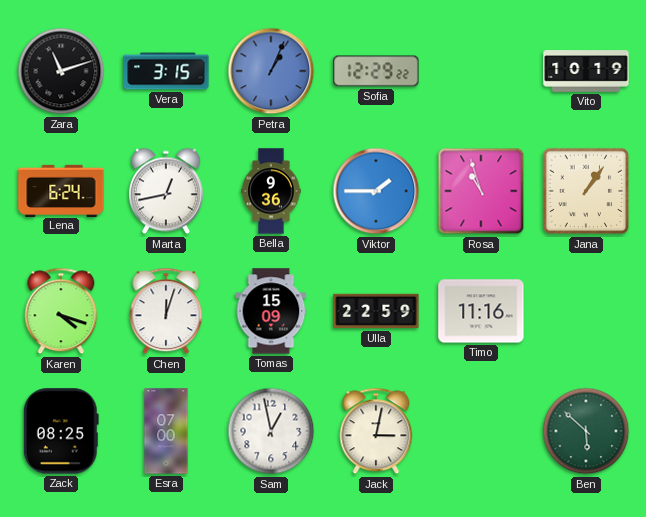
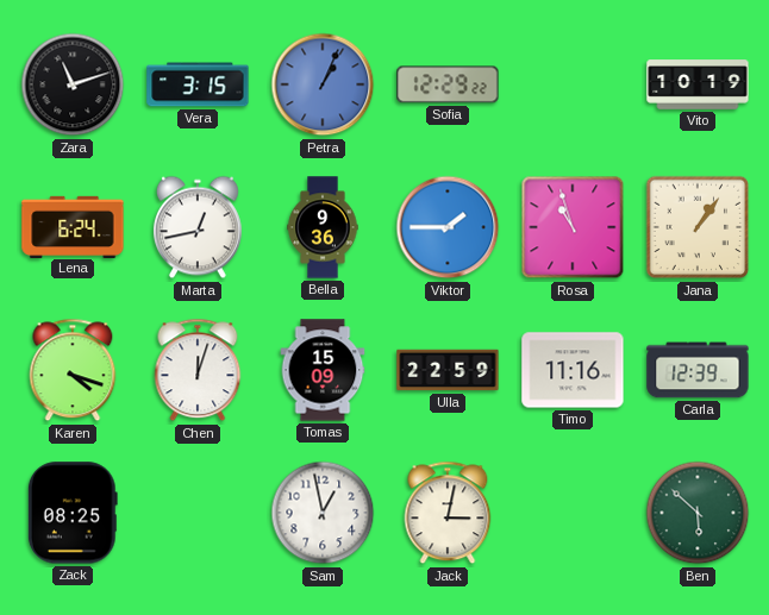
Carla: none -> 12:39
Esra: 07:00 -> none
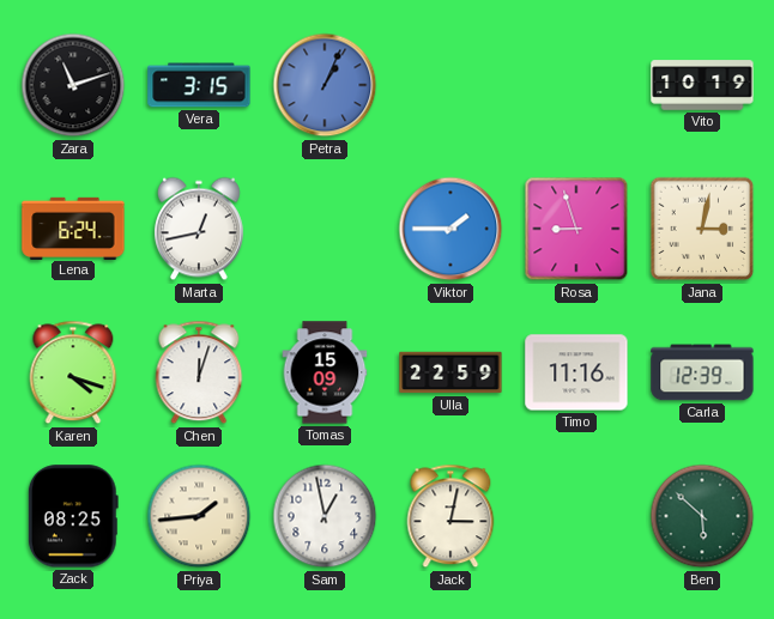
Sofia: 12:29 -> none
Bella: 9:36 -> none
Rosa: 10:57 -> 8:57
Jana: 1:06 -> 3:02
Priya: none -> 1:44
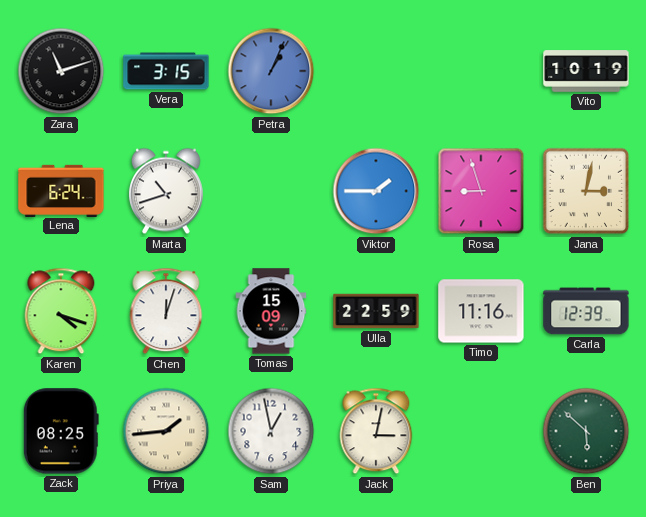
Marta: 12:43 -> 10:42
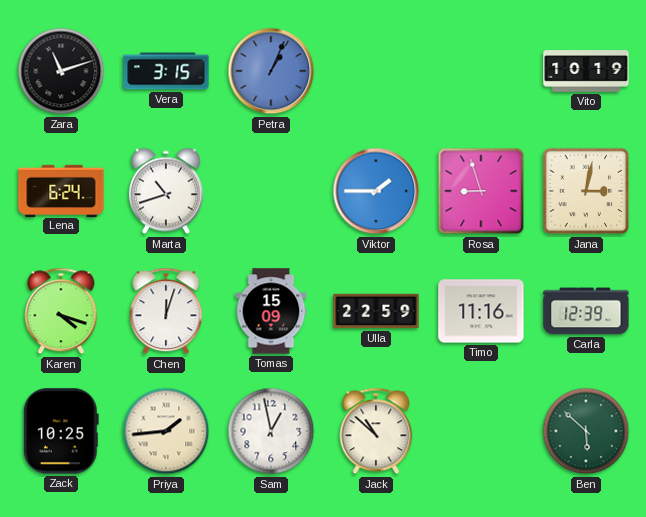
Zack: 08:25 -> 10:25
Jack: 3:02 -> 10:52
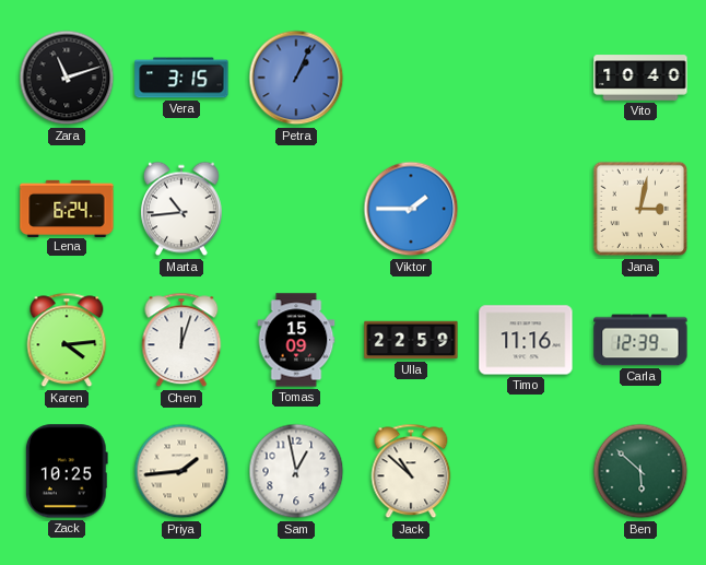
Vito: 10:19 -> 10:40
Marta: 10:42 -> 10:44
Rosa: 8:57 -> none
Karen: 4:18 -> 4:14
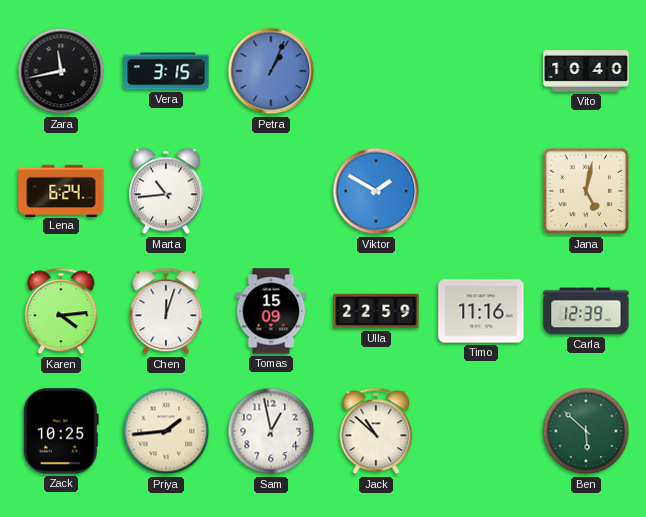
Zara: 11:12 -> 11:43
Viktor: 1:45 -> 1:50
Jana: 3:02 -> 5:02
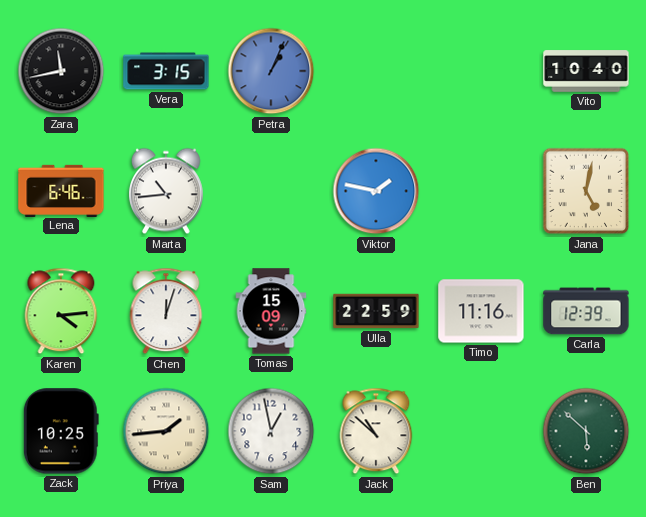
Lena: 6:24 -> 6:46
Viktor: 1:50 -> 1:47
